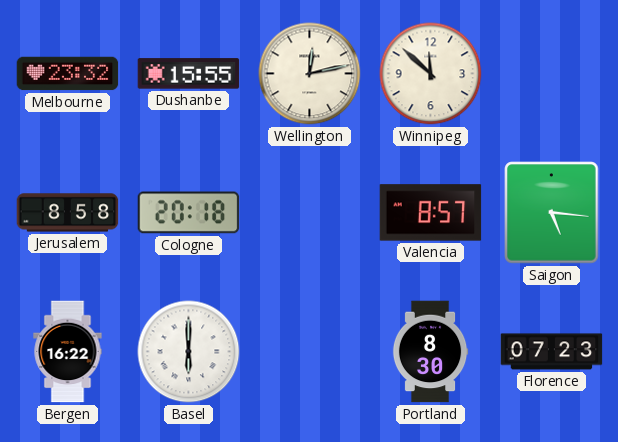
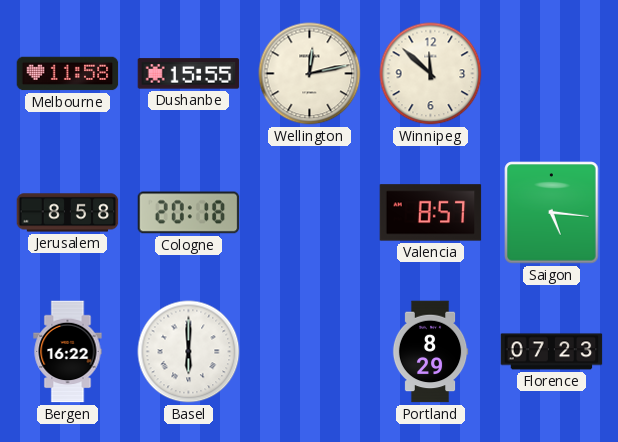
Melbourne: 23:32 -> 11:58
Portland: 8:30 -> 8:29
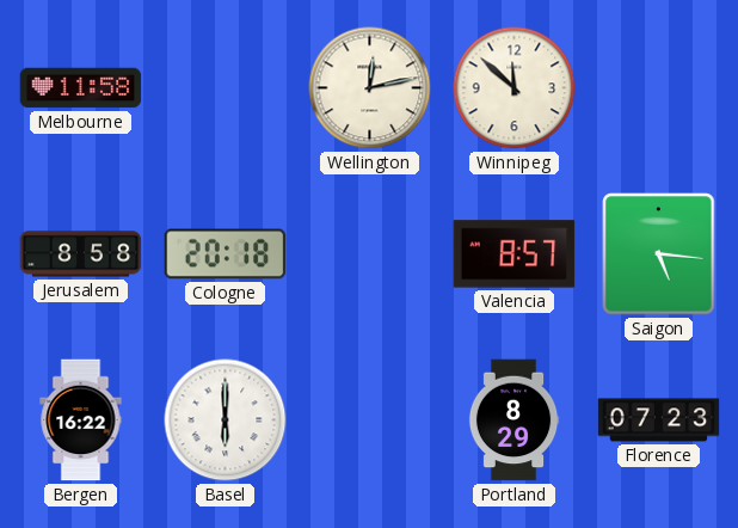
Dushanbe: 15:55 -> none
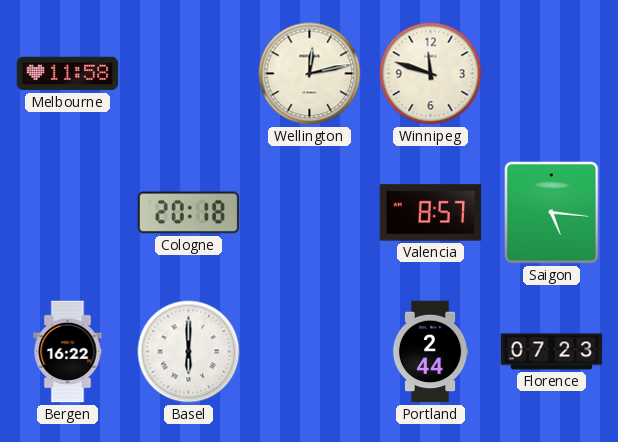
Winnipeg: 11:52 -> 11:48
Jerusalem: 8:58 -> none
Portland: 8:29 -> 2:44
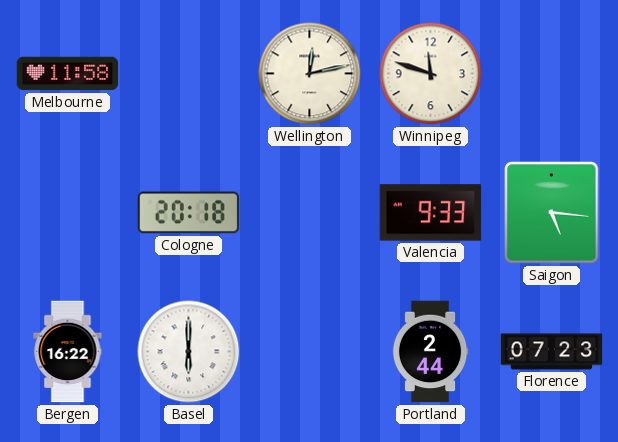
Valencia: 8:57 -> 9:33
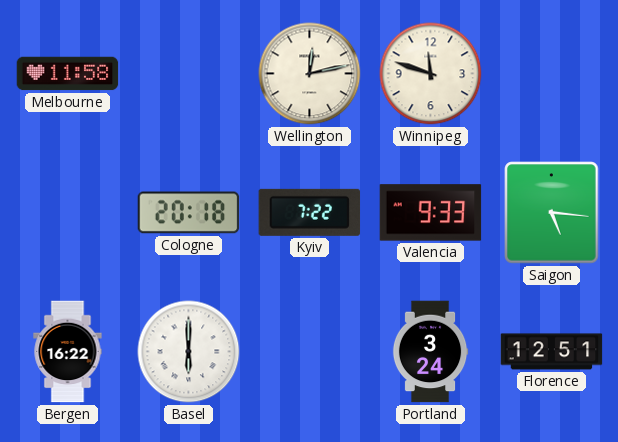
Kyiv: none -> 7:22
Portland: 2:44 -> 3:24
Florence: 07:23 -> 12:51
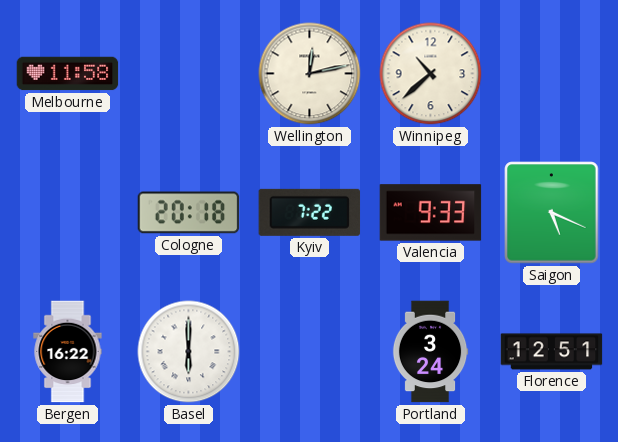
Winnipeg: 11:48 -> 10:38
Saigon: 5:16 -> 5:19
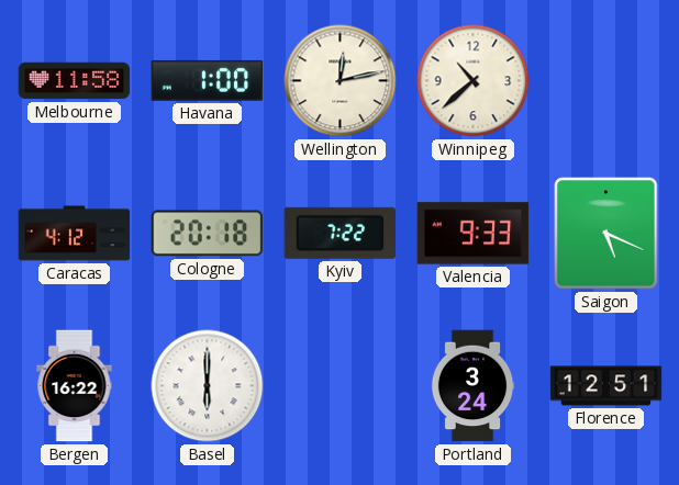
Havana: none -> 1:00
Caracas: none -> 4:12
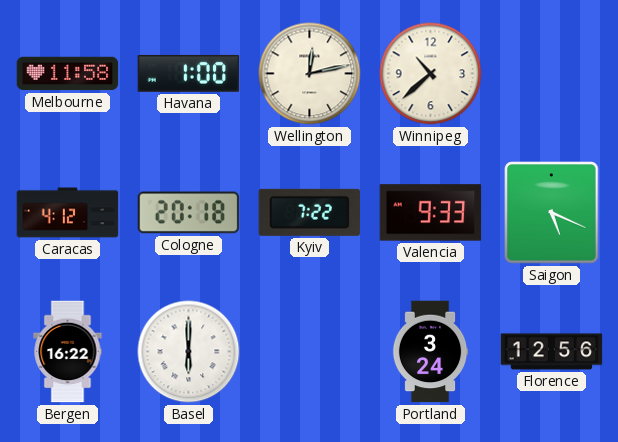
Florence: 12:51 -> 12:56
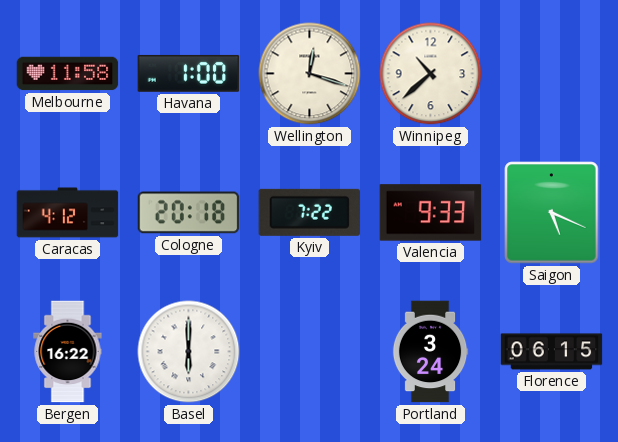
Wellington: 12:13 -> 12:18
Florence: 12:56 -> 06:15
